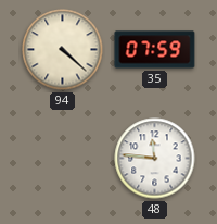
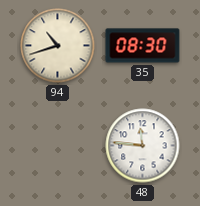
94: 4:22 -> 10:42
35: 07:59 -> 08:30
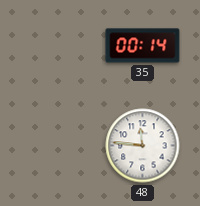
94: 10:42 -> none
35: 08:30 -> 00:14
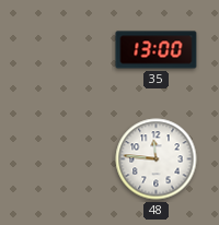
35: 00:14 -> 13:00
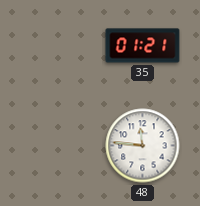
35: 13:00 -> 01:21
